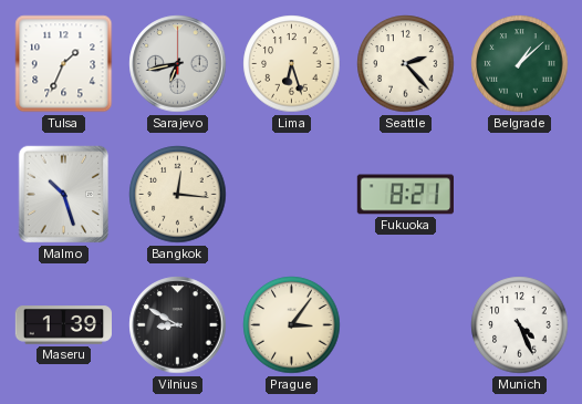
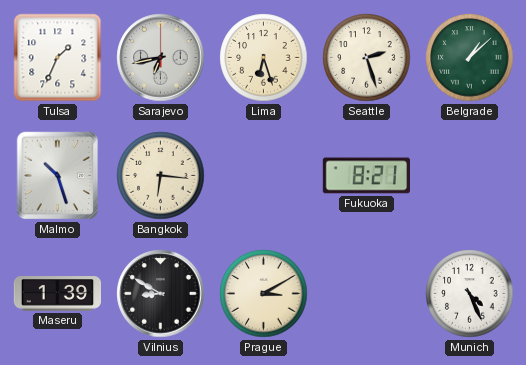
Seattle: 2:23 -> 2:27
Bangkok: 12:16 -> 6:16
Prague: 3:06 -> 3:10
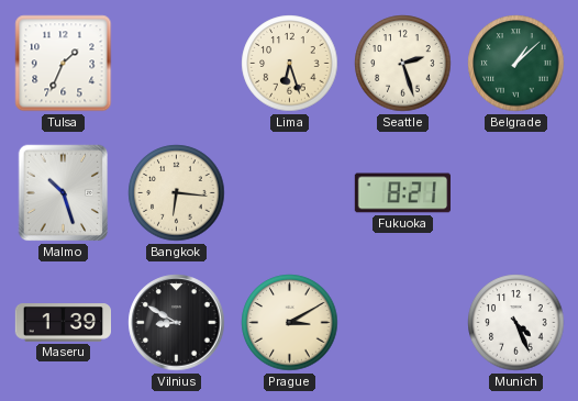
Sarajevo: 6:43 -> none
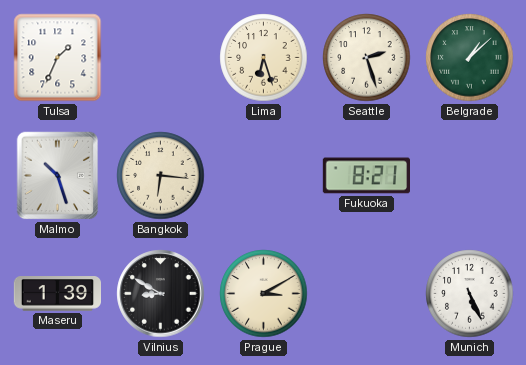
Munich: 4:26 -> 5:26
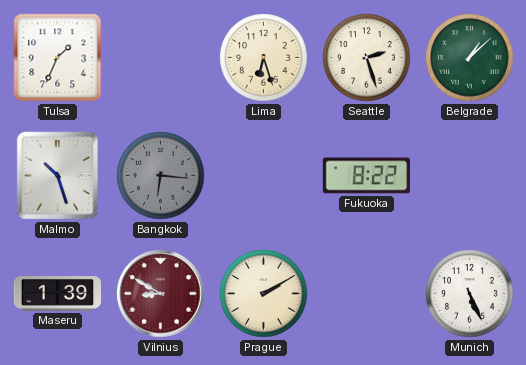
Bangkok dial: cream -> grey
Fukuoka: 8:21 -> 8:22
Vilnius dial: black -> burgundy
Prague: 3:10 -> 2:10
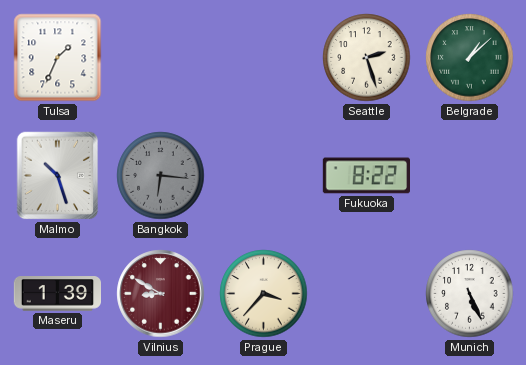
Lima: 6:27 -> none
Prague: 2:10 -> 3:37
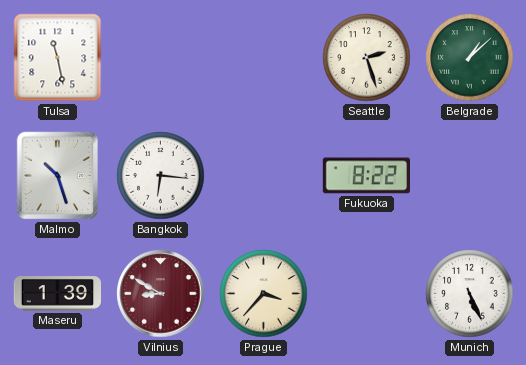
Tulsa: 1:34 -> 11:28
Bangkok dial: grey -> white
